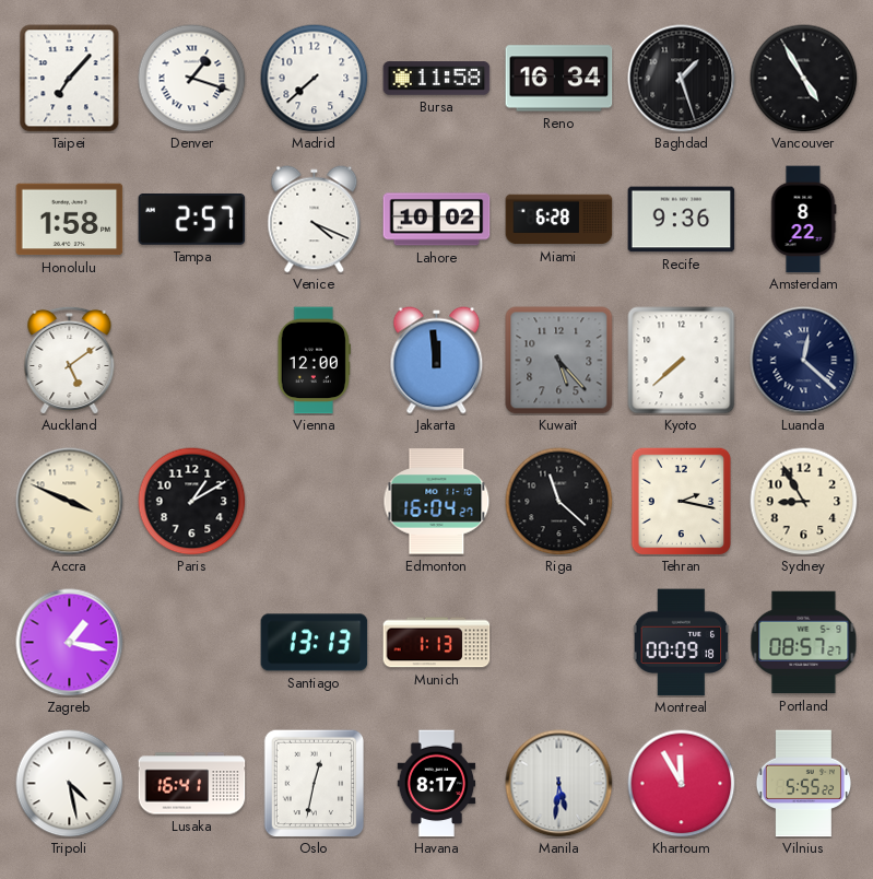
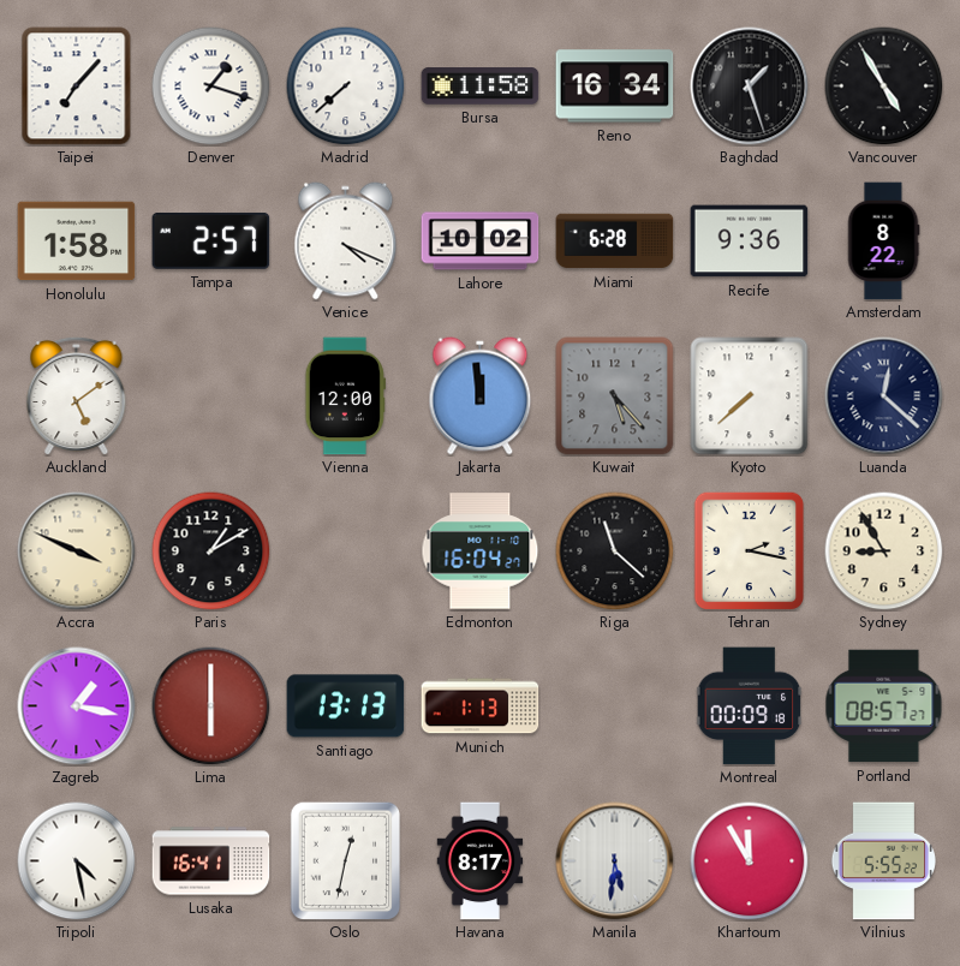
Lima: none -> 6:00
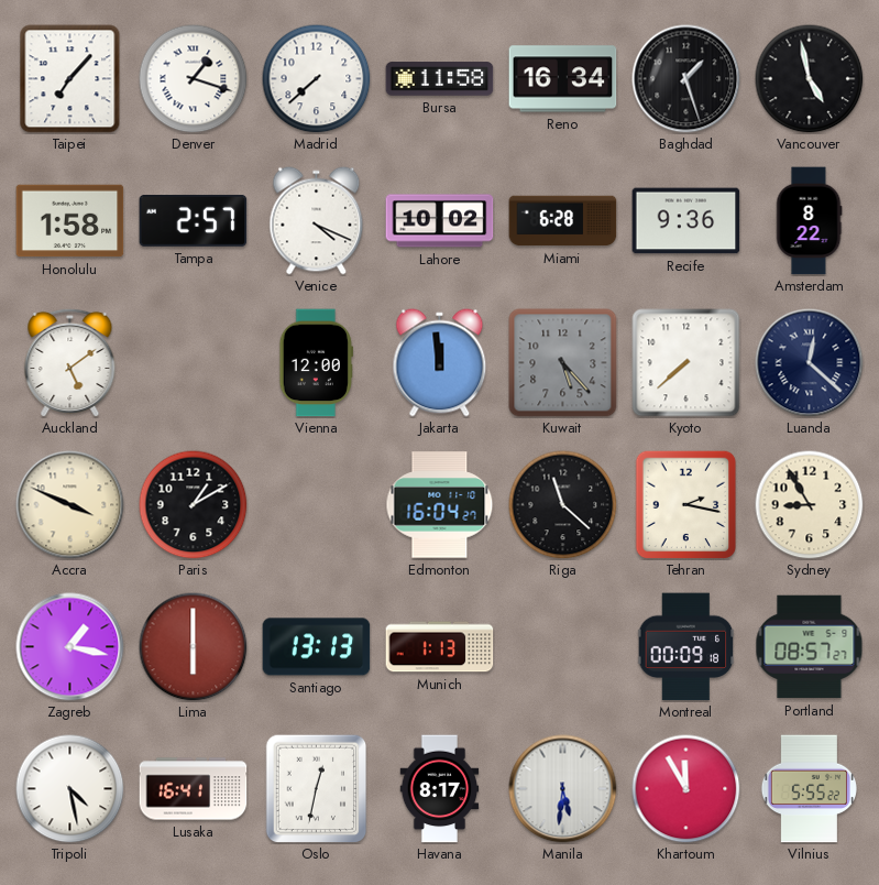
Vancouver: 4:55 -> 4:58
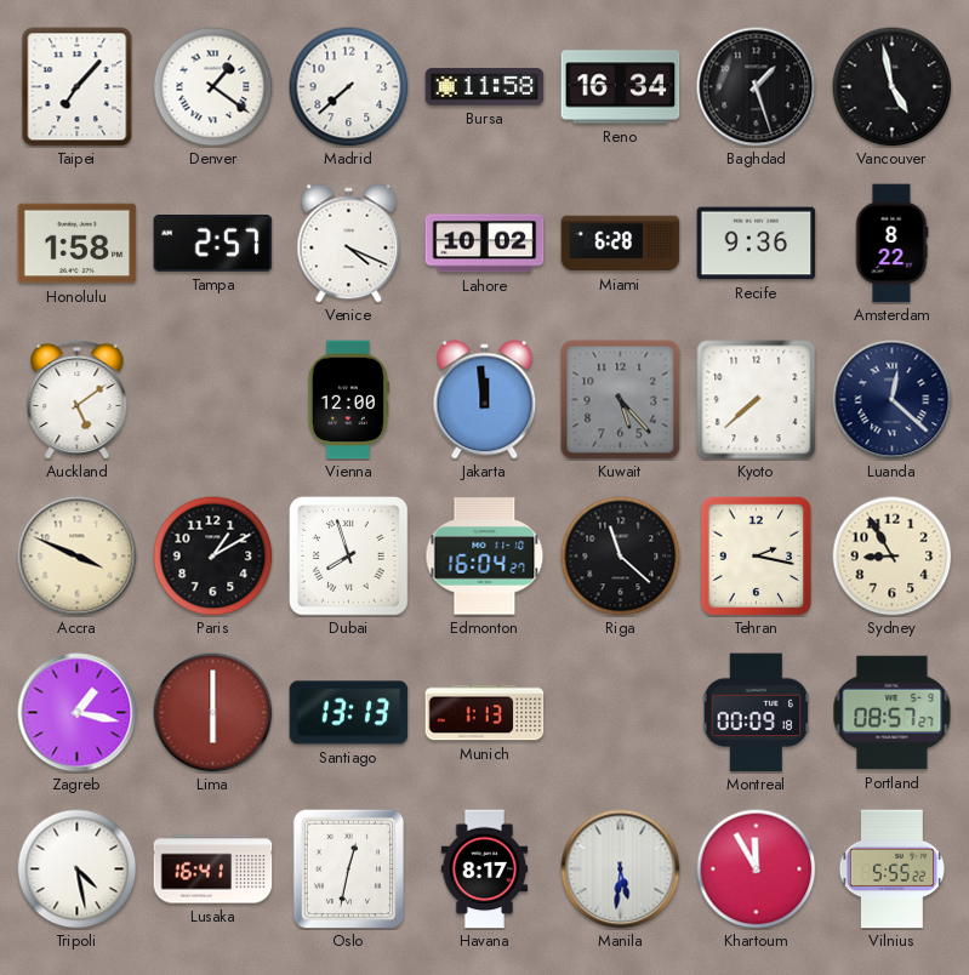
Denver: 1:18 -> 1:21
Dubai: none -> 7:57
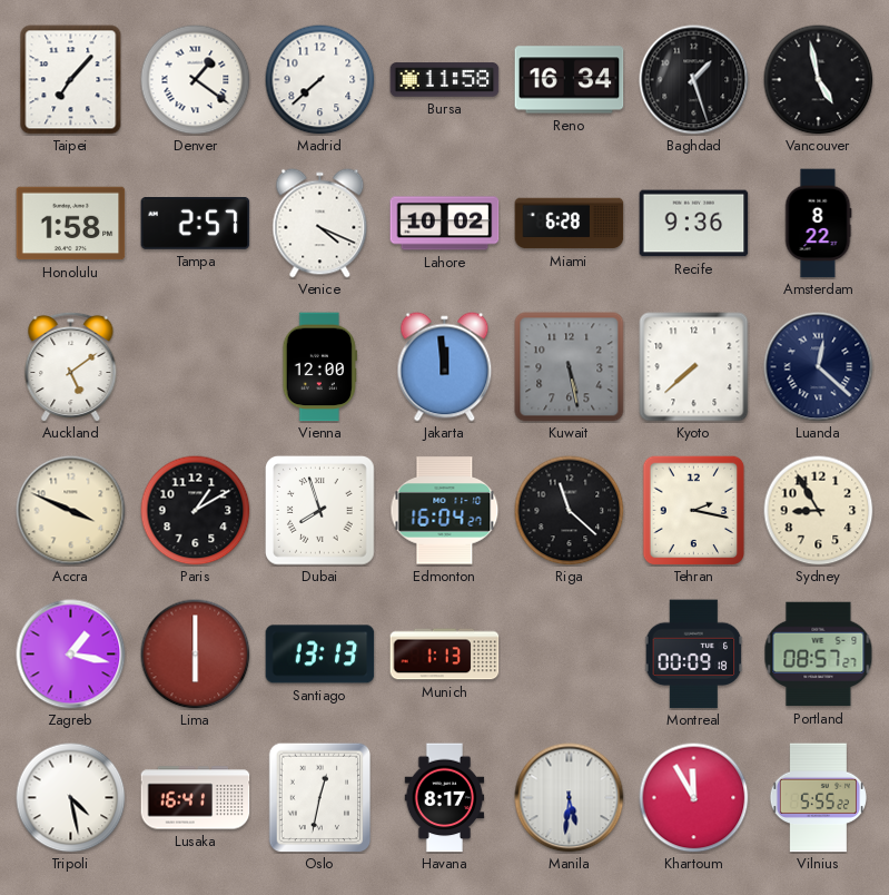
Kuwait: 5:23 -> 5:28
